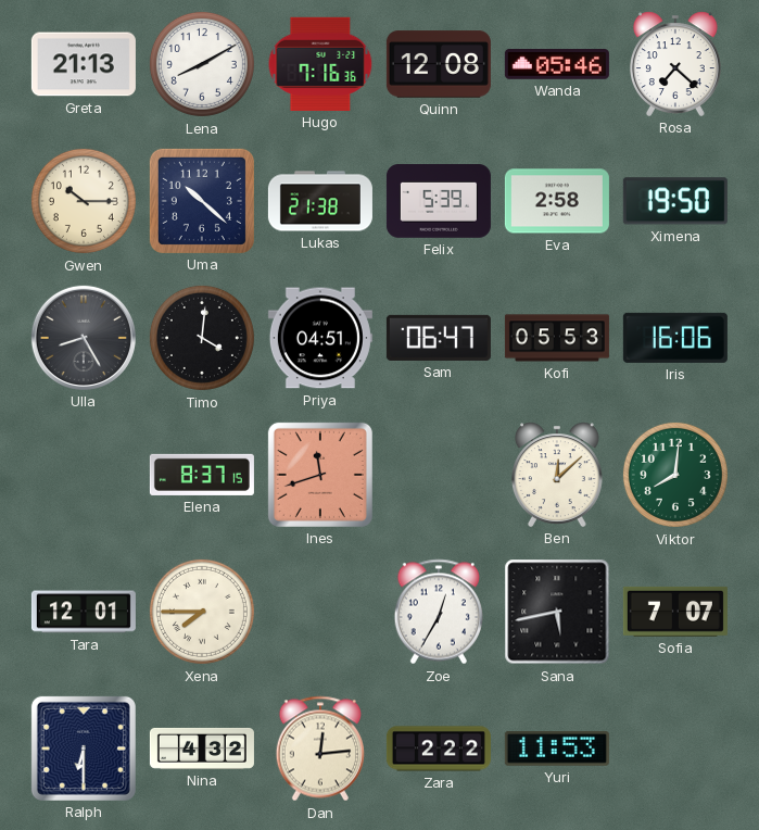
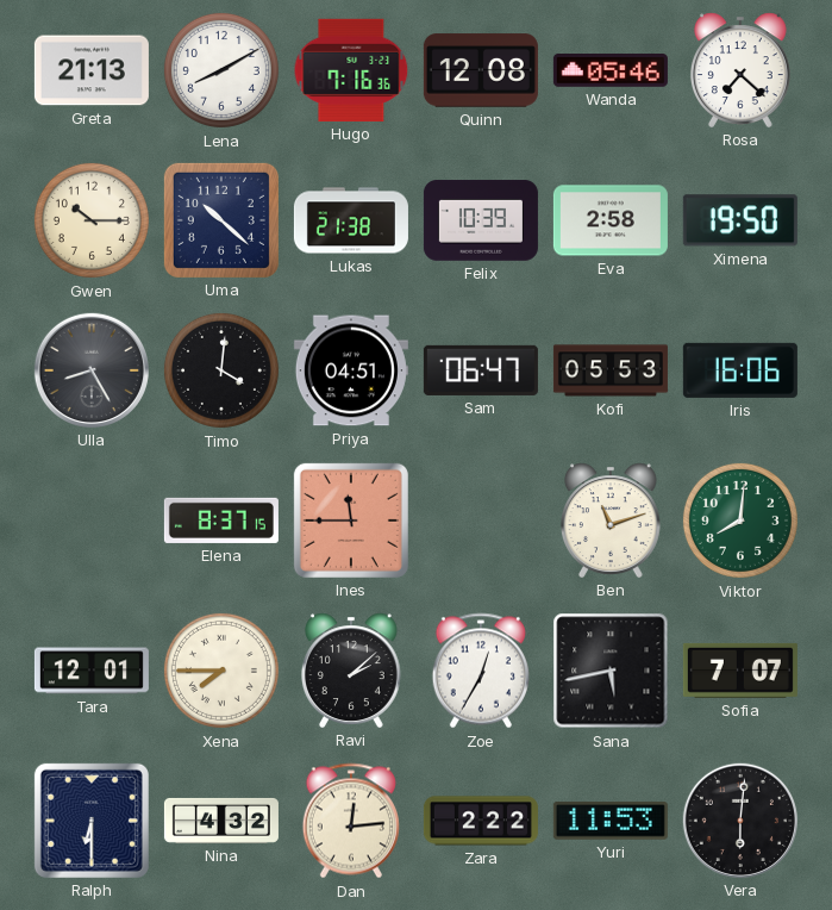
Felix: 5:39 -> 10:39
Ines: 11:42 -> 11:45
Ben: 12:08 -> 11:12
Ravi: none -> 2:08
Vera: none -> 6:01
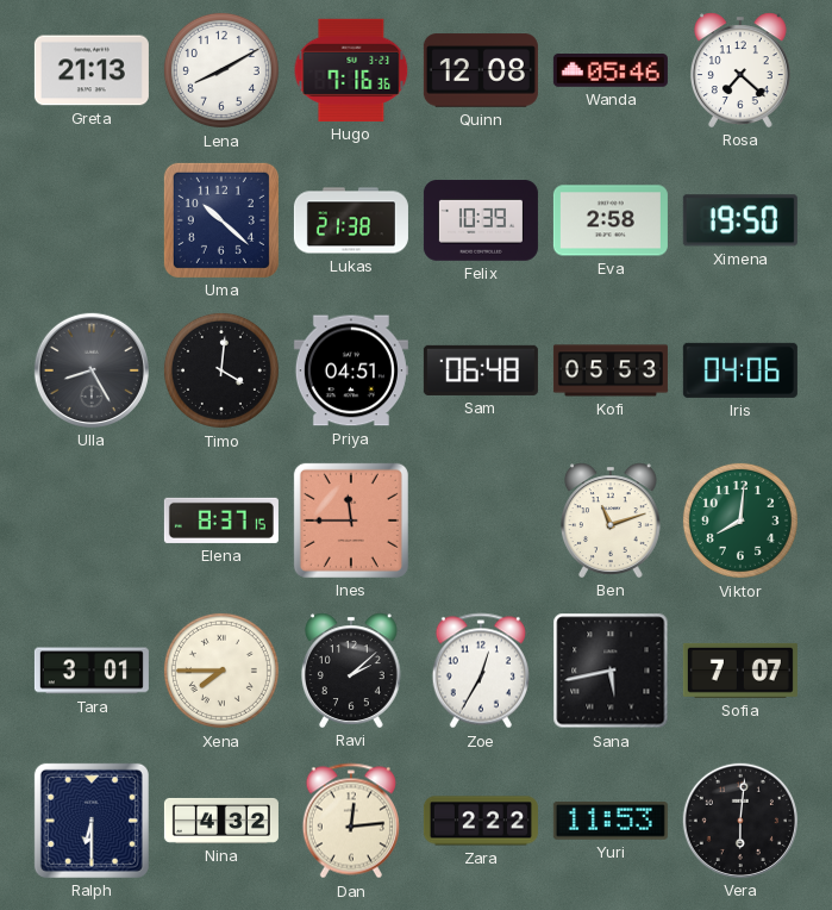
Gwen: 10:15 -> none
Sam: 06:47 -> 06:48
Iris: 16:06 -> 04:06
Tara: 12:01 -> 3:01
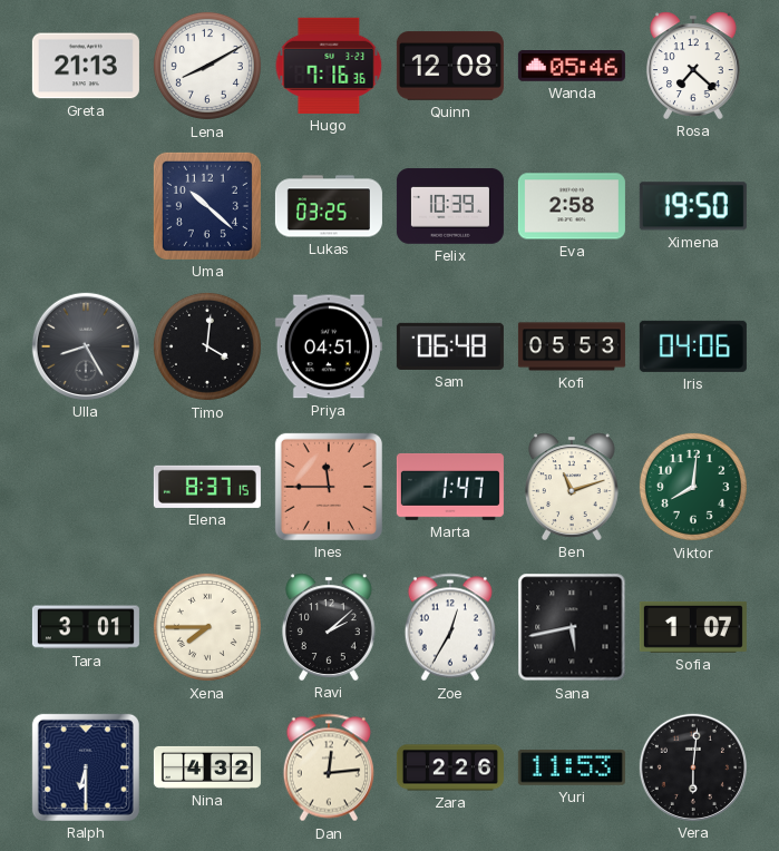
Lukas: 21:38 -> 03:25
Marta: none -> 1:47
Sofia: 7:07 -> 1:07
Zara: 2:22 -> 2:26
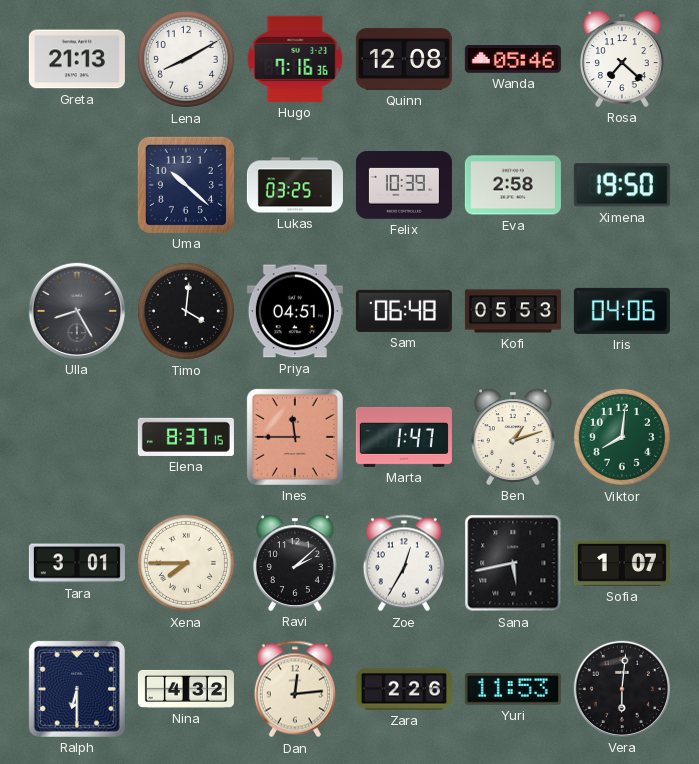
Ben: 11:12 -> 1:12
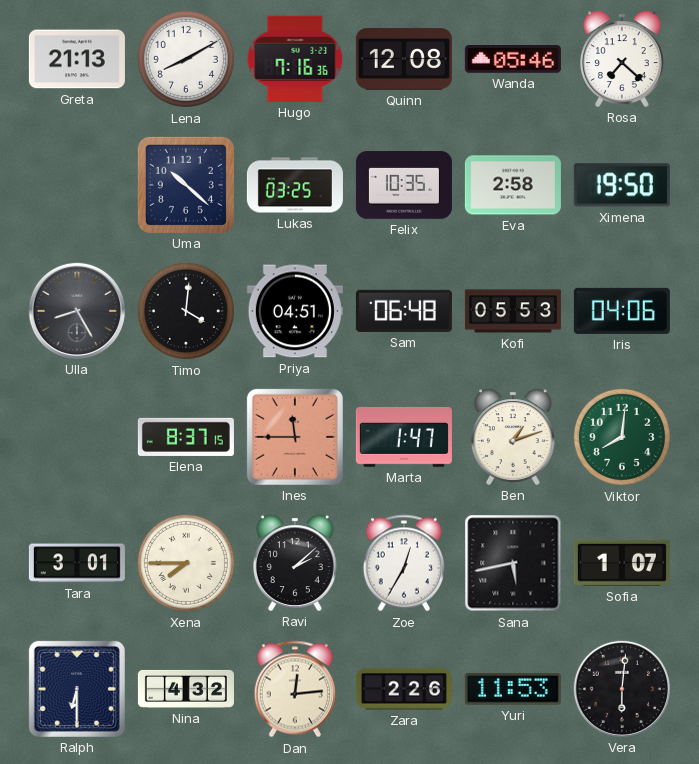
Felix: 10:39 -> 10:35
